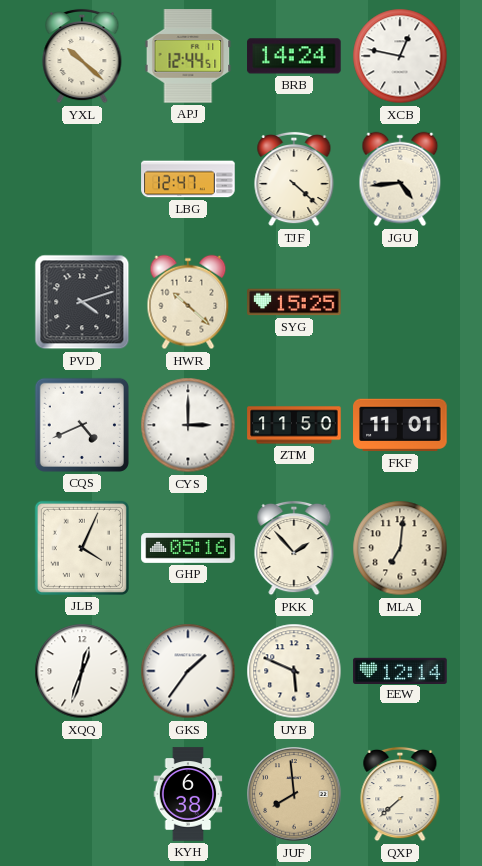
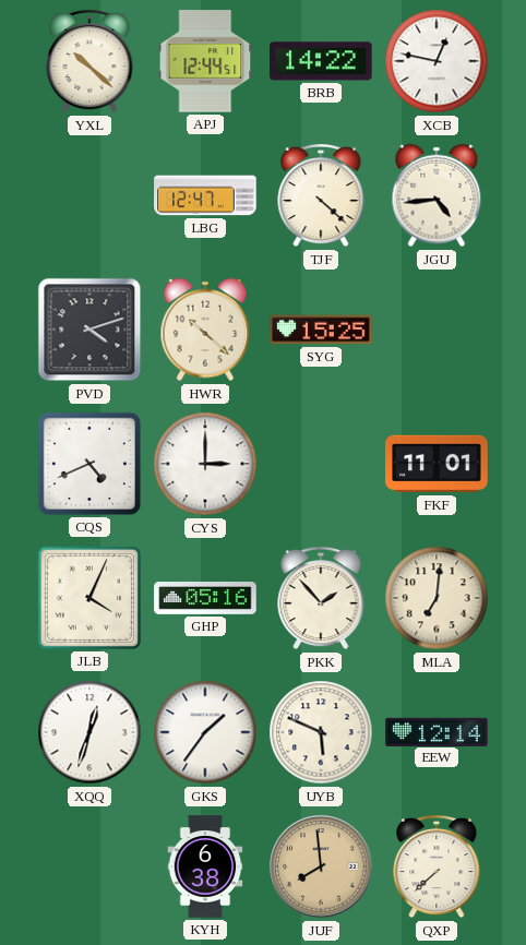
BRB: 14:24 -> 14:22
ZTM: 11:50 -> none
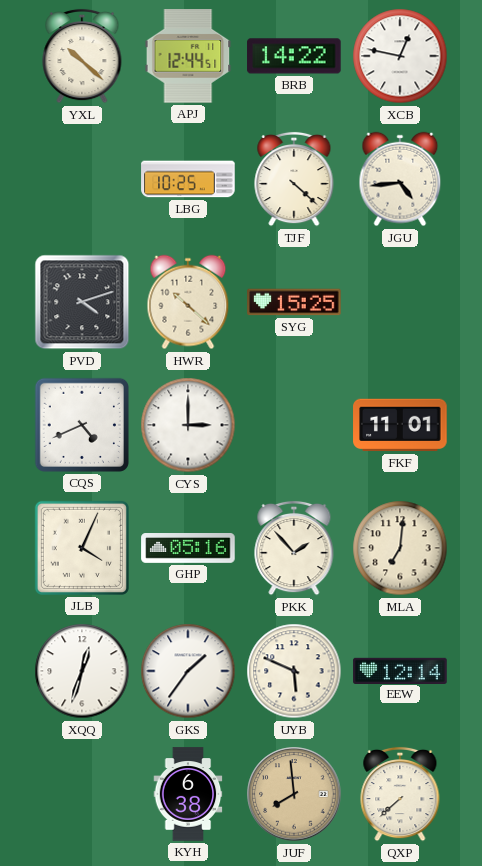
LBG: 12:47 -> 10:25
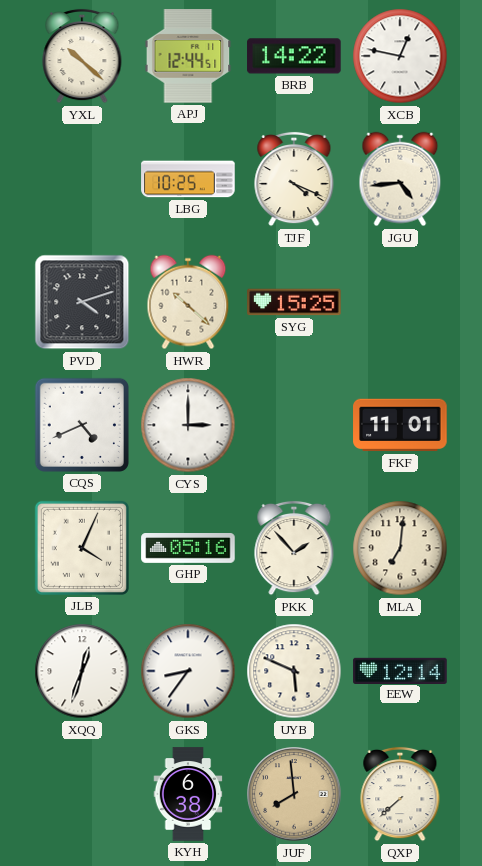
TJF: 4:22 -> 4:19
GKS: 1:36 -> 8:36
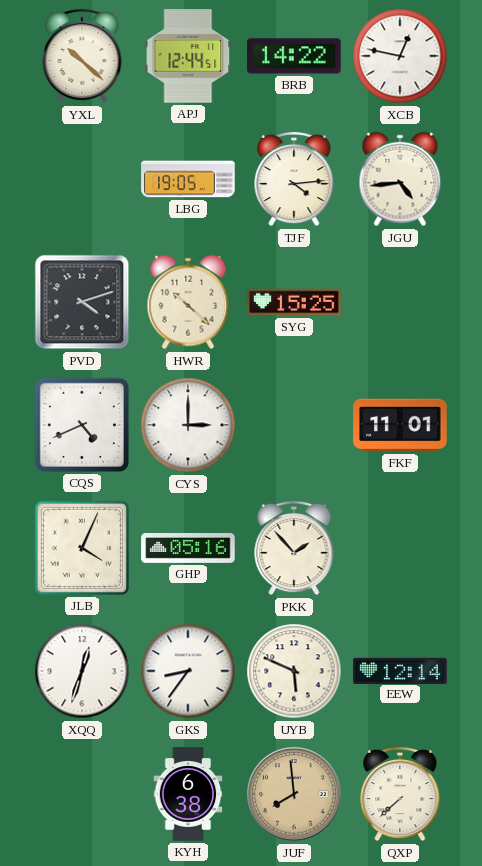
LBG: 10:25 -> 19:05
TJF: 4:19 -> 4:14
MLA: 7:01 -> none
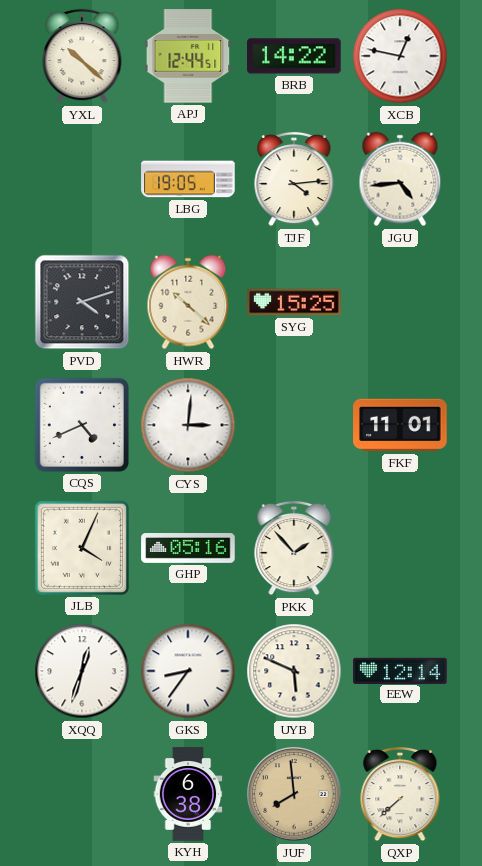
CYS: 3:00 -> 3:01
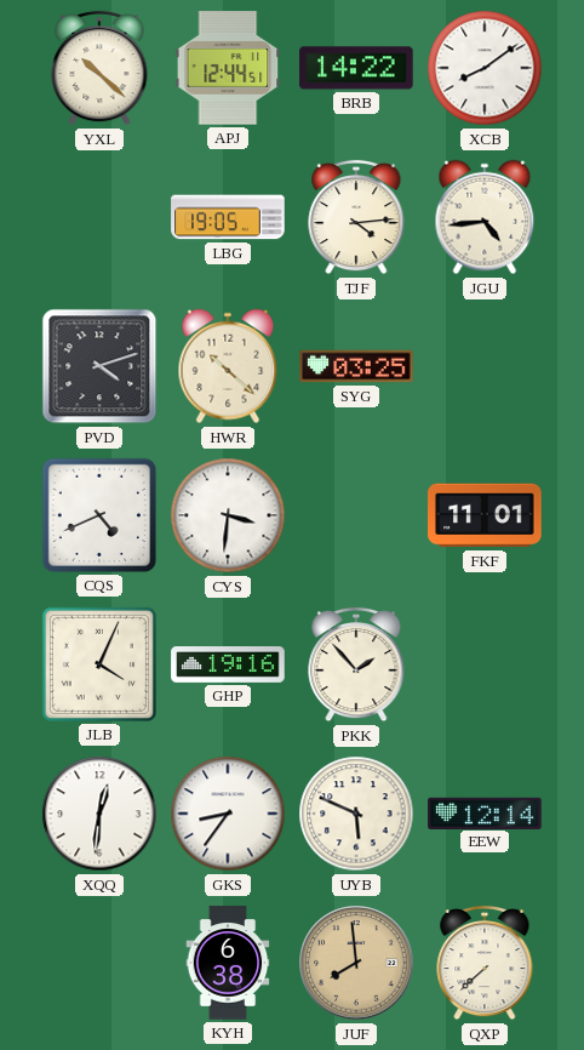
XCB: 12:47 -> 8:09
SYG: 15:25 -> 03:25
CYS: 3:01 -> 3:31
GHP: 05:16 -> 19:16
XQQ: 12:33 -> 12:31
